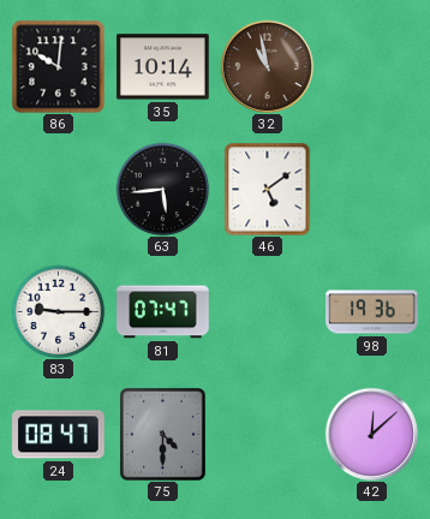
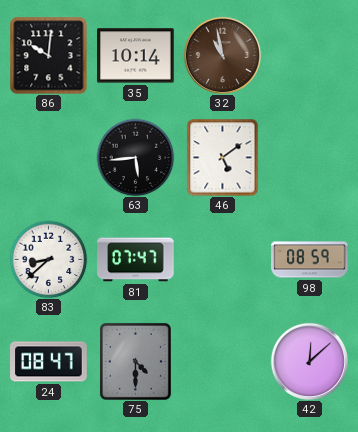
83: 9:15 -> 8:38
98: 19:36 -> 08:59
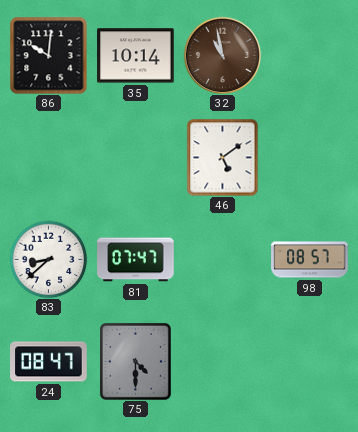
63: 5:44 -> none
98: 08:59 -> 08:57
42: 12:08 -> none
